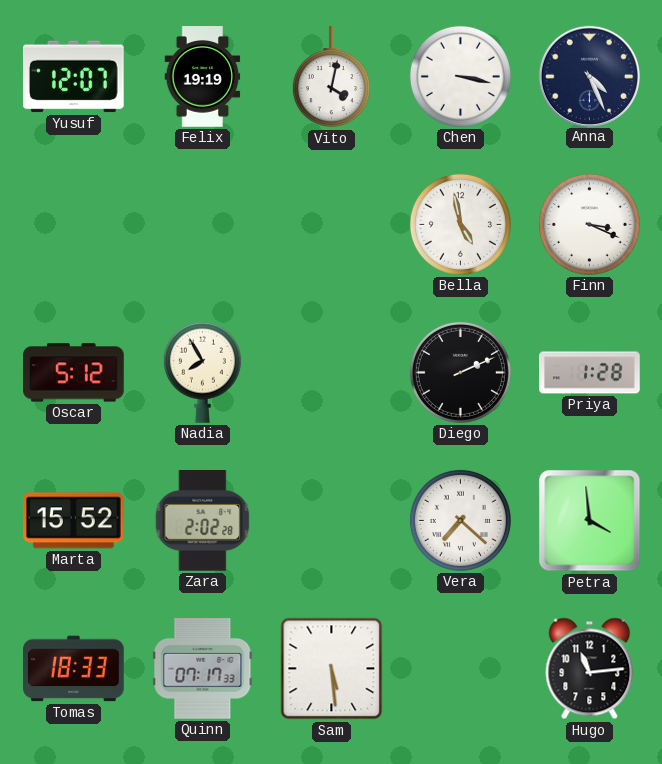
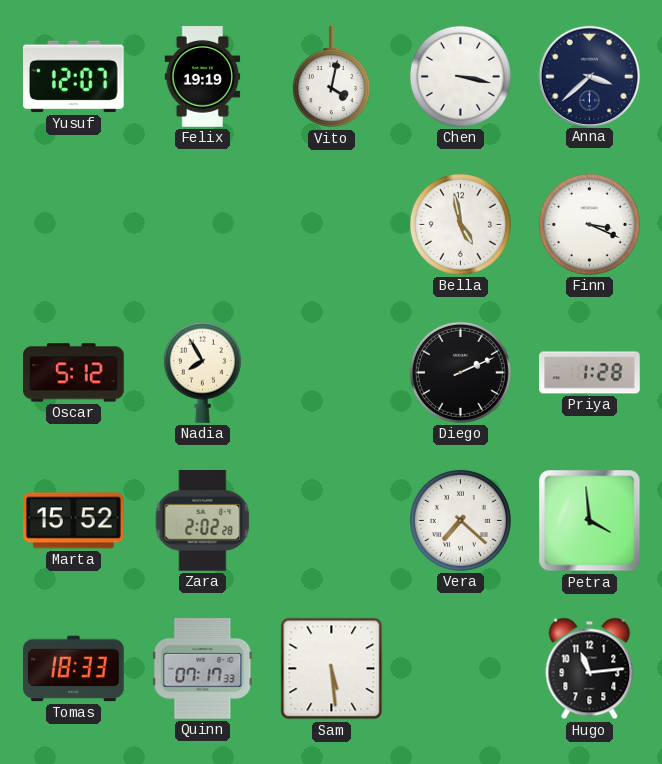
Anna: 4:26 -> 3:38
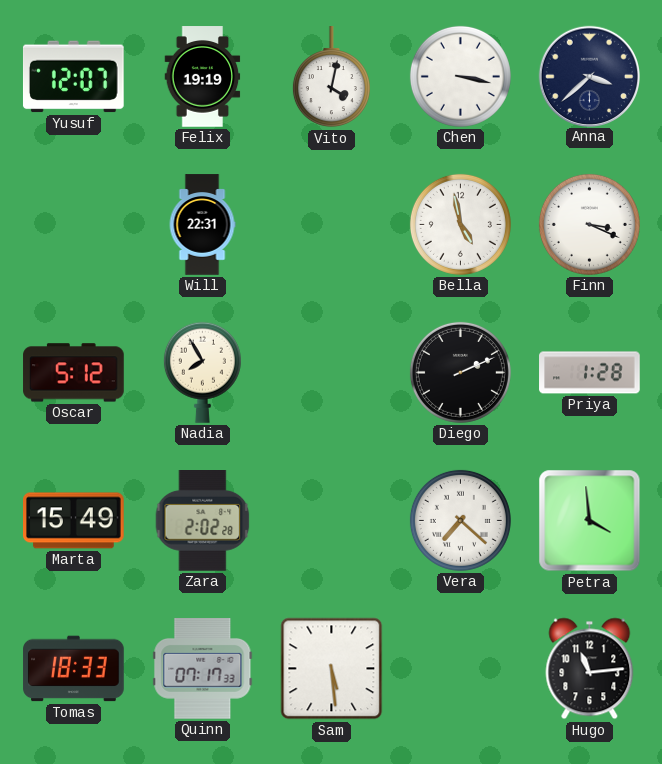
Will: none -> 22:31
Marta: 15:52 -> 15:49
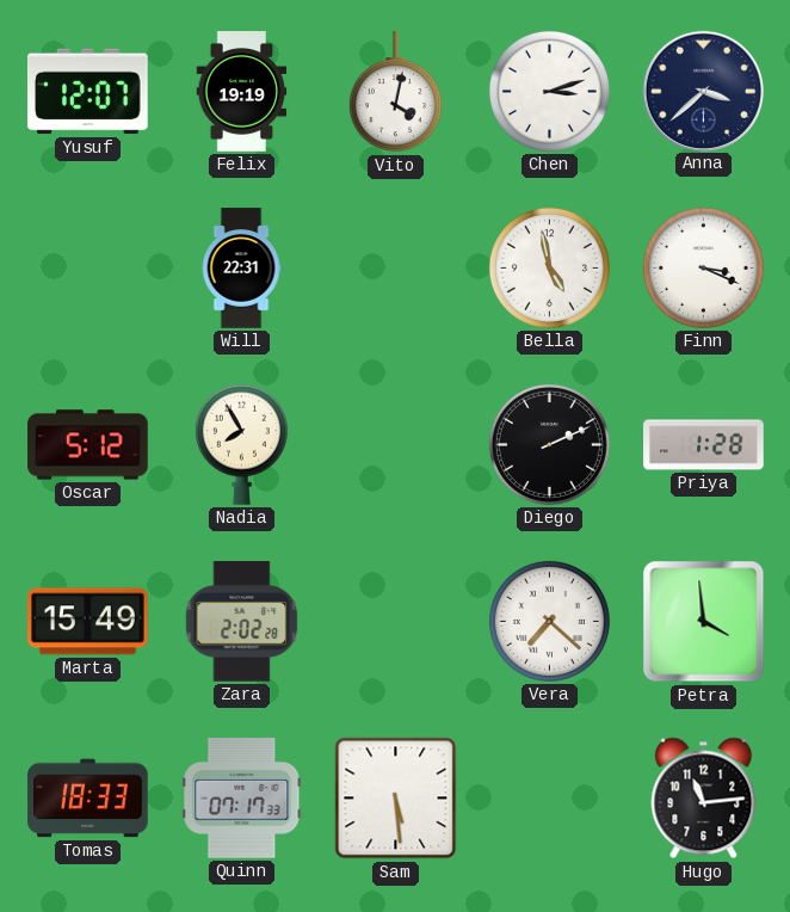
Chen: 3:17 -> 3:12
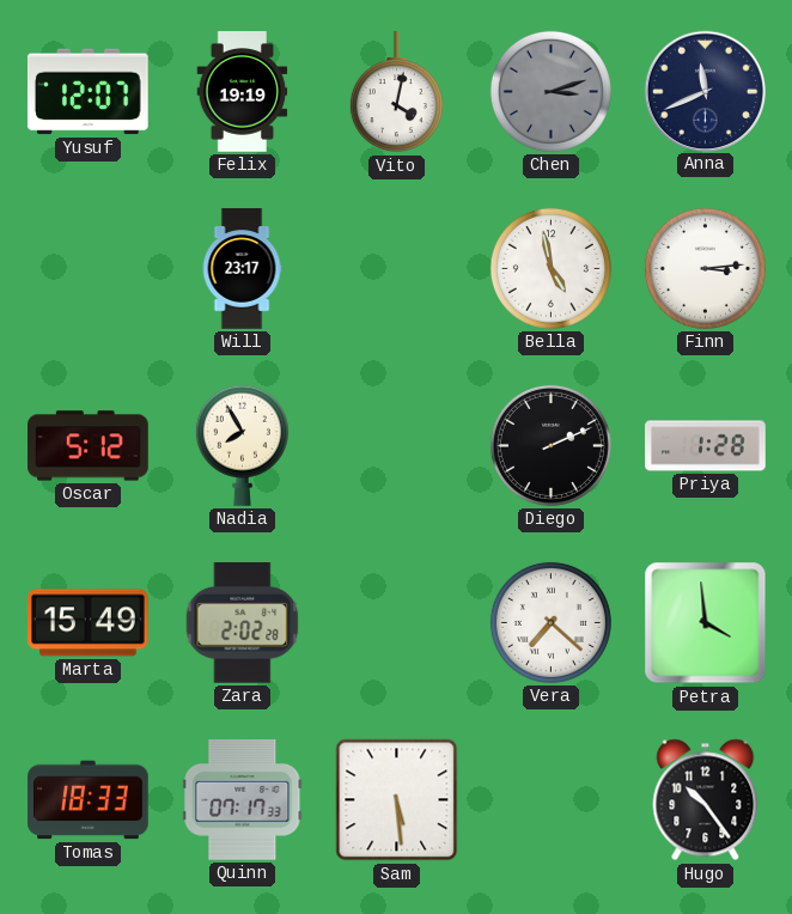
Chen dial: white -> grey
Anna: 3:38 -> 11:41
Will: 22:31 -> 23:17
Finn: 3:19 -> 3:14
Hugo: 11:14 -> 10:24
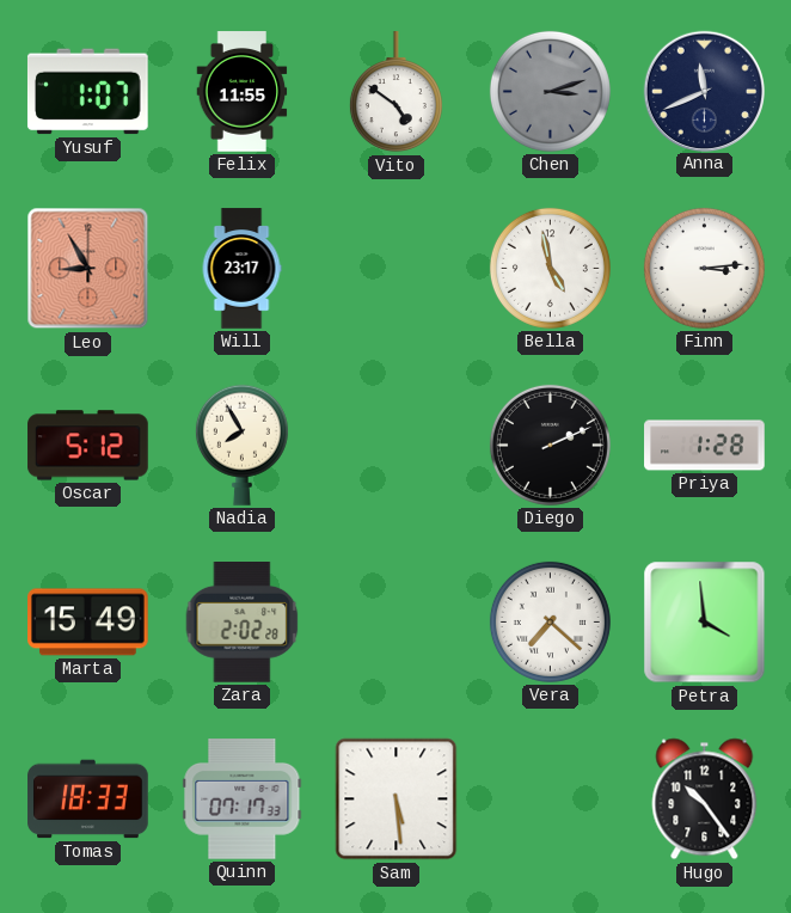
Yusuf: 12:07 -> 1:07
Felix: 19:19 -> 11:55
Vito: 4:02 -> 4:51
Leo: none -> 8:55
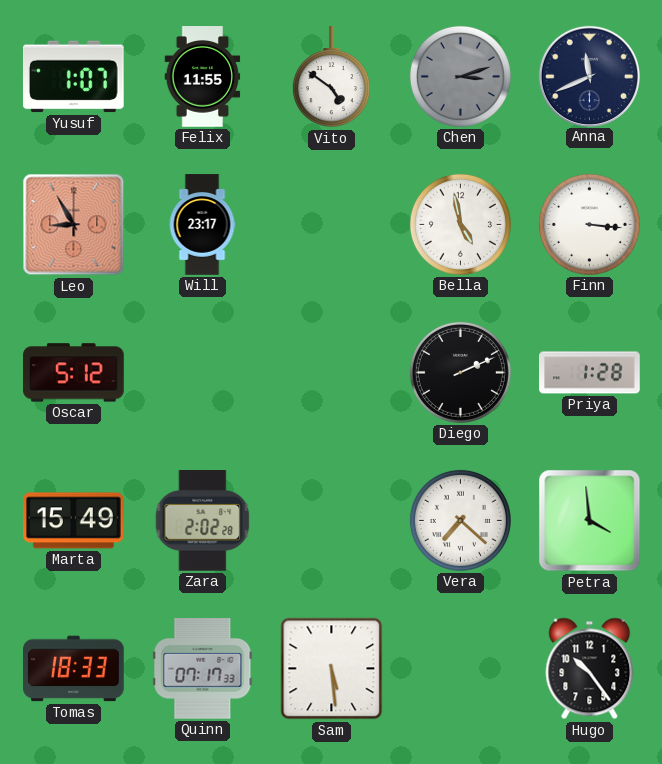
Finn: 3:14 -> 3:16
Nadia: 7:55 -> none
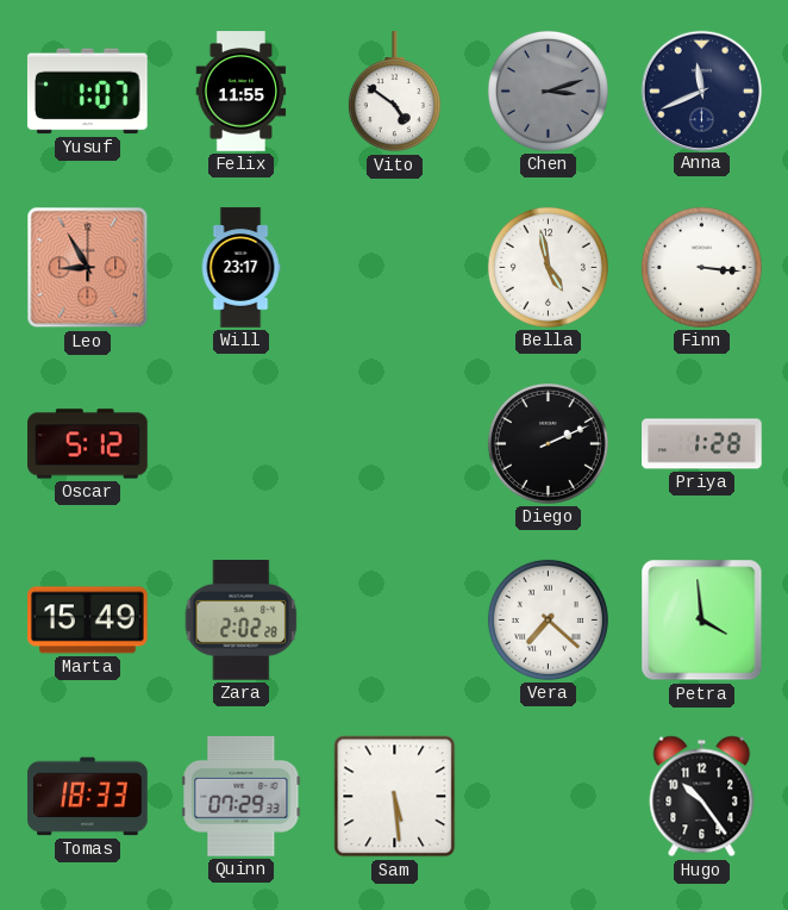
Quinn: 07:17 -> 07:29
